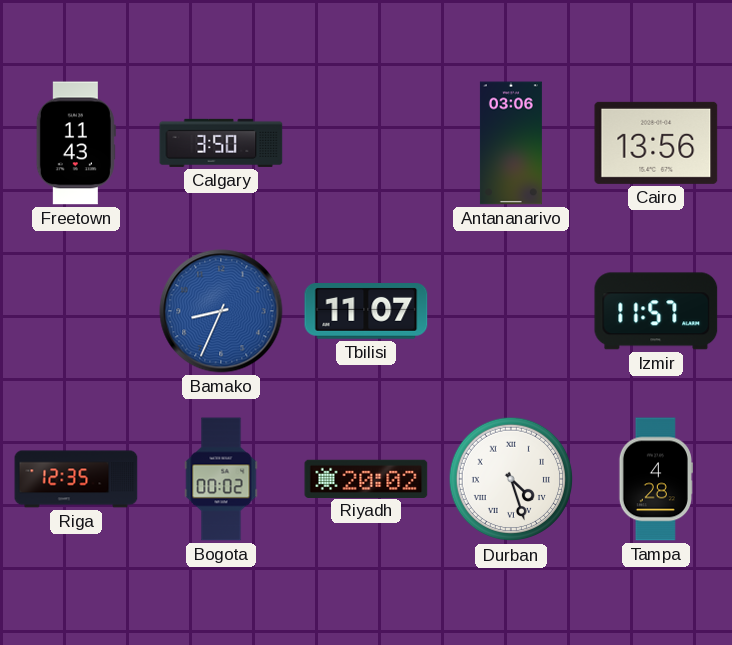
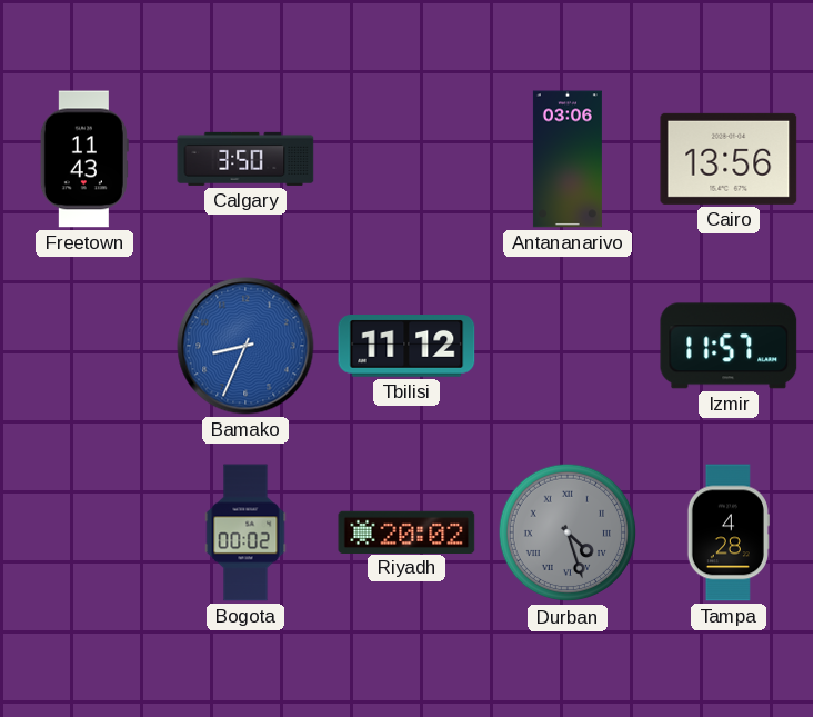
Tbilisi: 11:07 -> 11:12
Riga: 12:35 -> none
Durban dial: white -> grey
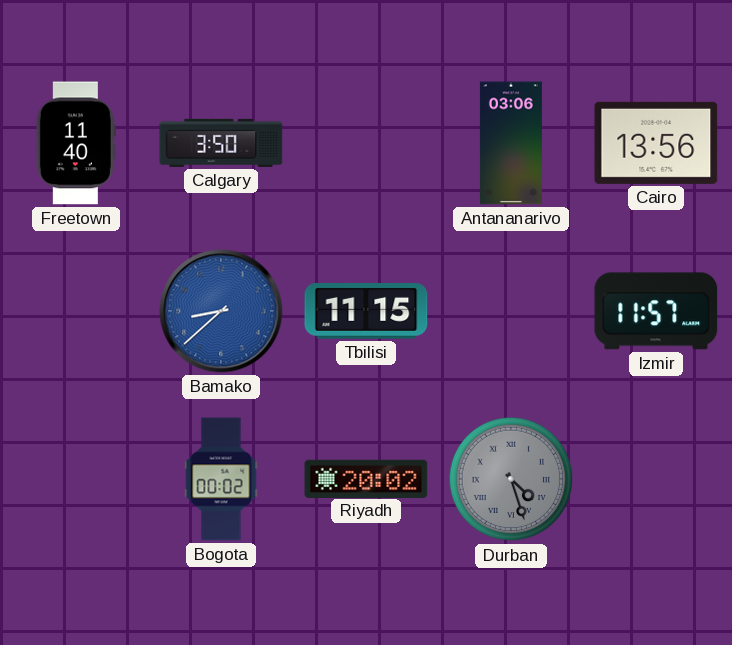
Freetown: 11:43 -> 11:40
Bamako: 8:34 -> 8:38
Tbilisi: 11:12 -> 11:15
Tampa: 4:28 -> none
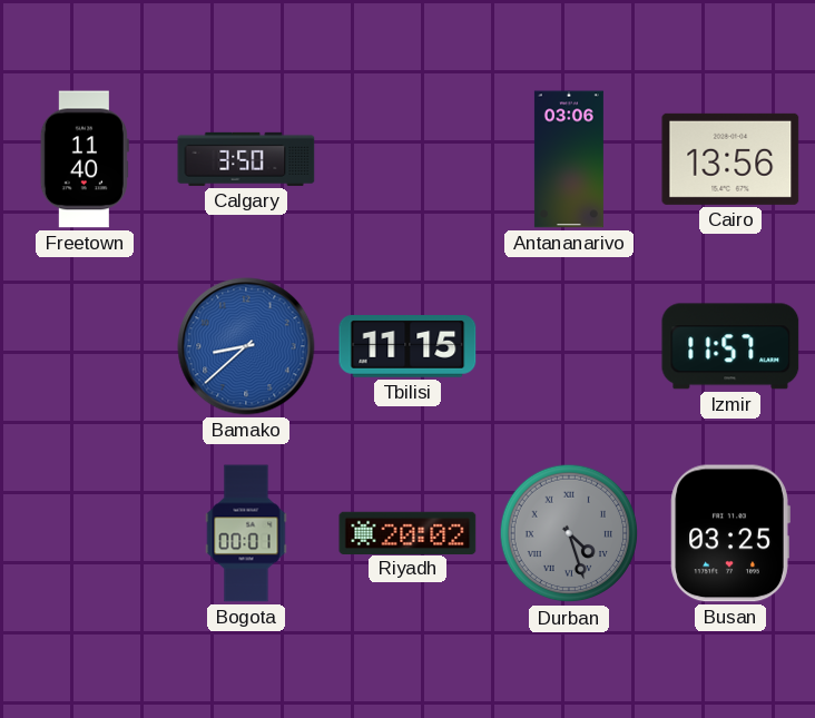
Bogota: 00:02 -> 00:01
Busan: none -> 03:25
